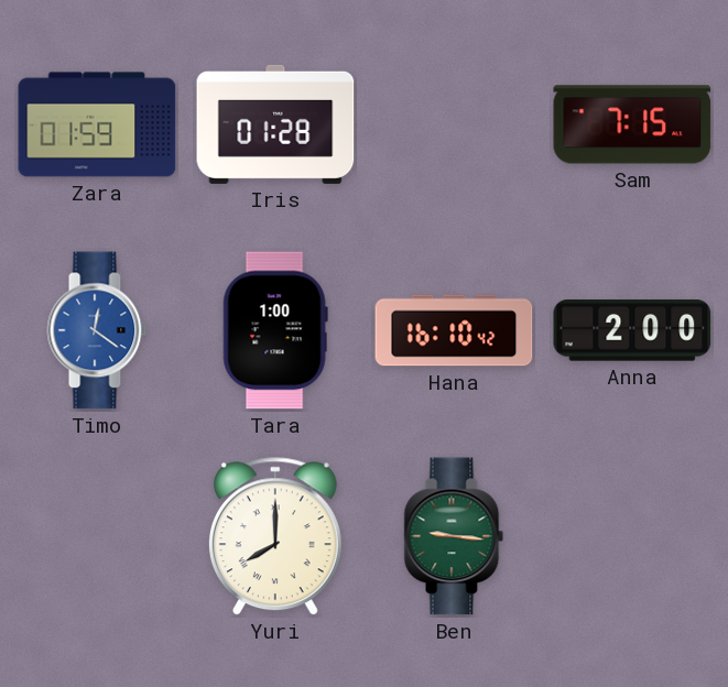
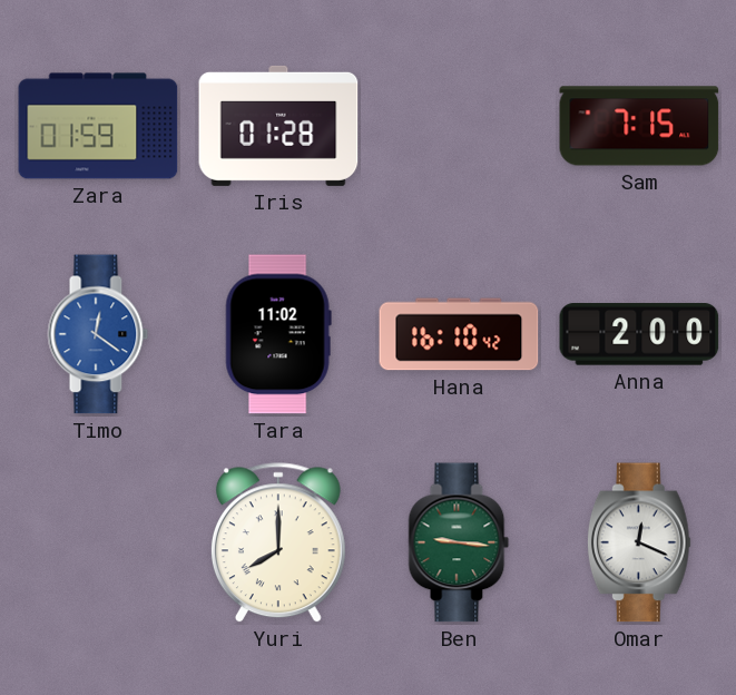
Tara: 1:00 -> 11:02
Omar: none -> 12:19
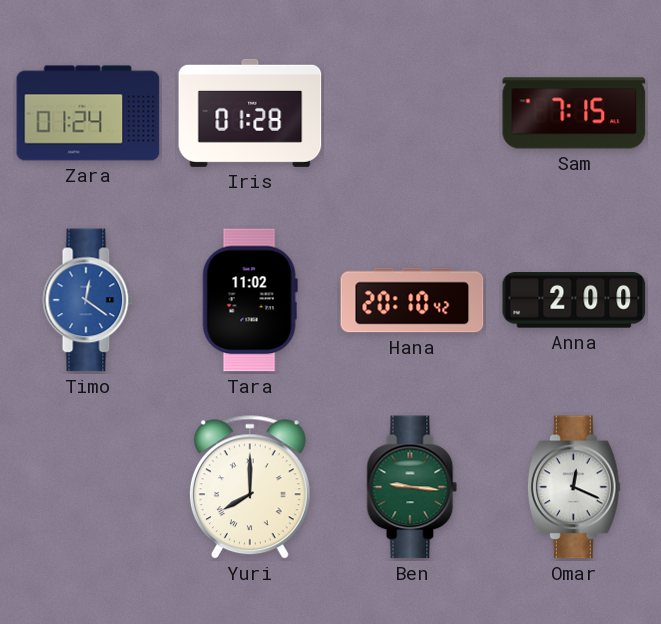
Zara: 01:59 -> 01:24
Hana: 16:10 -> 20:10
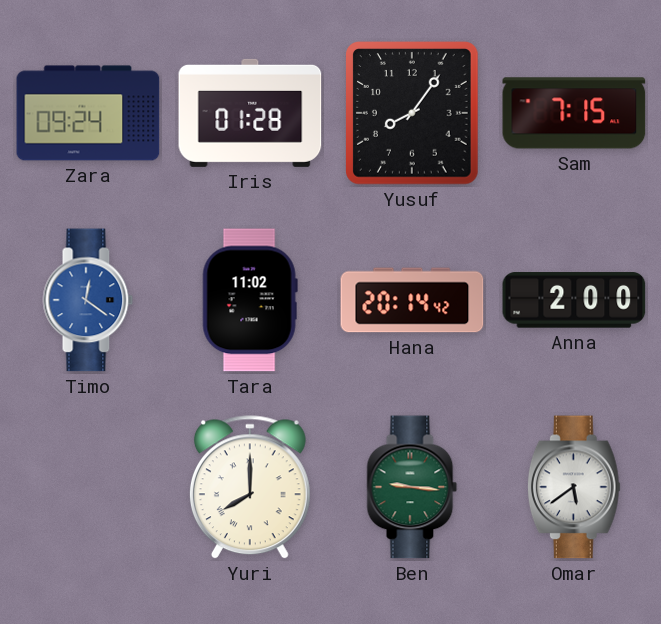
Zara: 01:24 -> 09:24
Yusuf: none -> 8:06
Hana: 20:10 -> 20:14
Omar: 12:19 -> 5:39
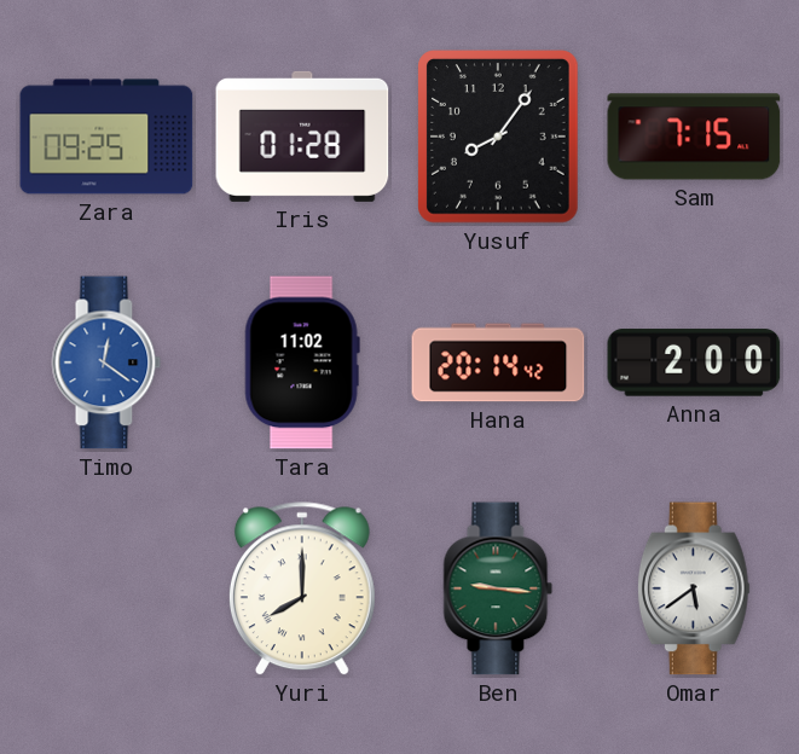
Zara: 09:24 -> 09:25
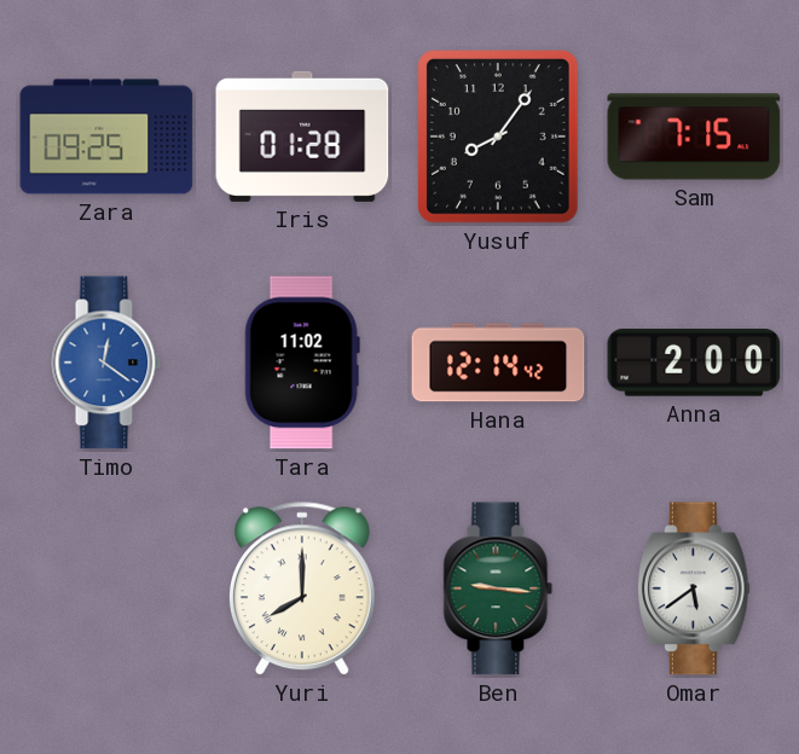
Hana: 20:14 -> 12:14
